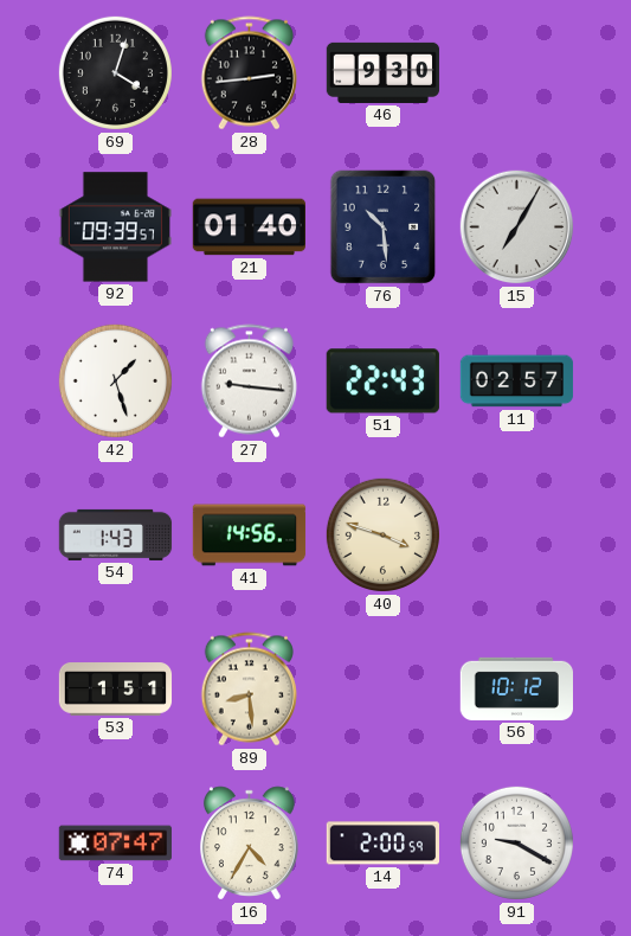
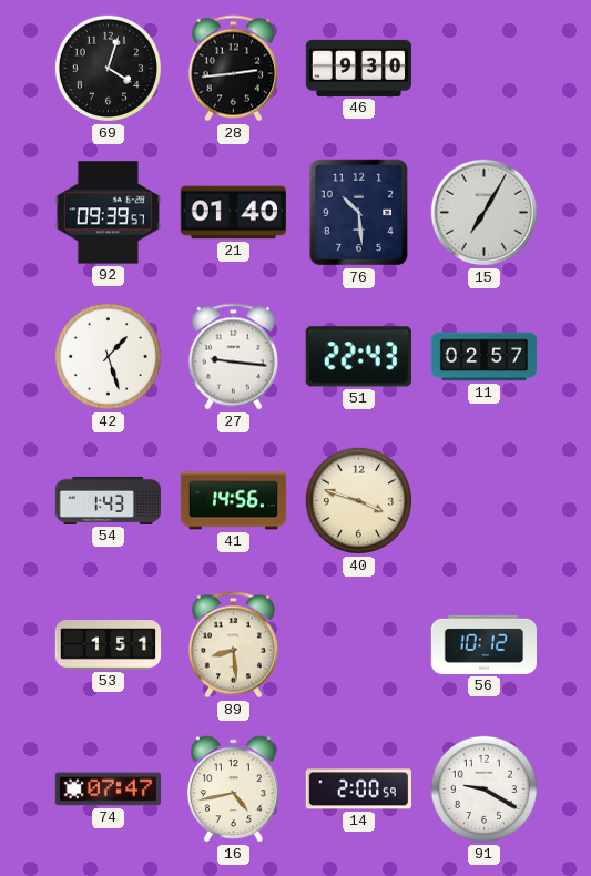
16: 4:35 -> 4:43
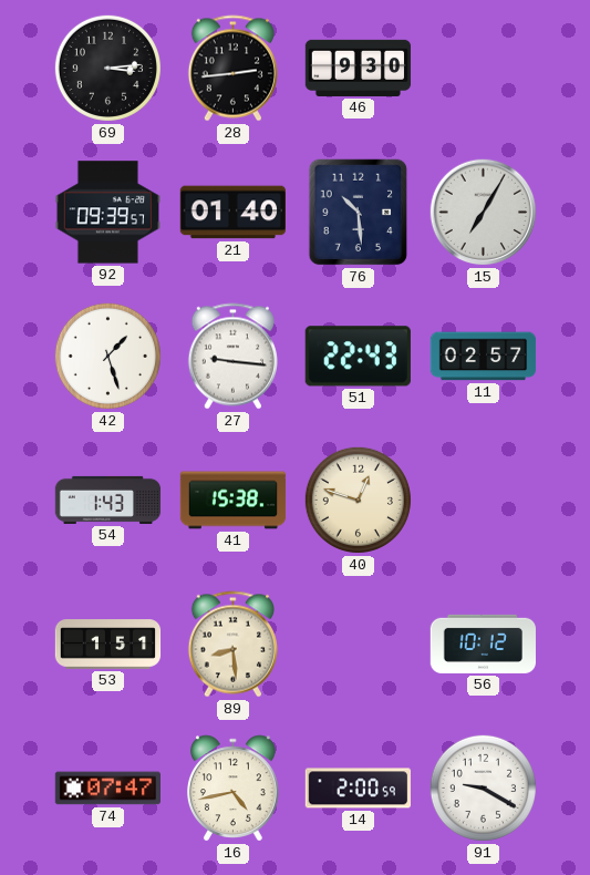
69: 4:03 -> 3:14
41: 14:56 -> 15:38
40: 3:48 -> 12:48
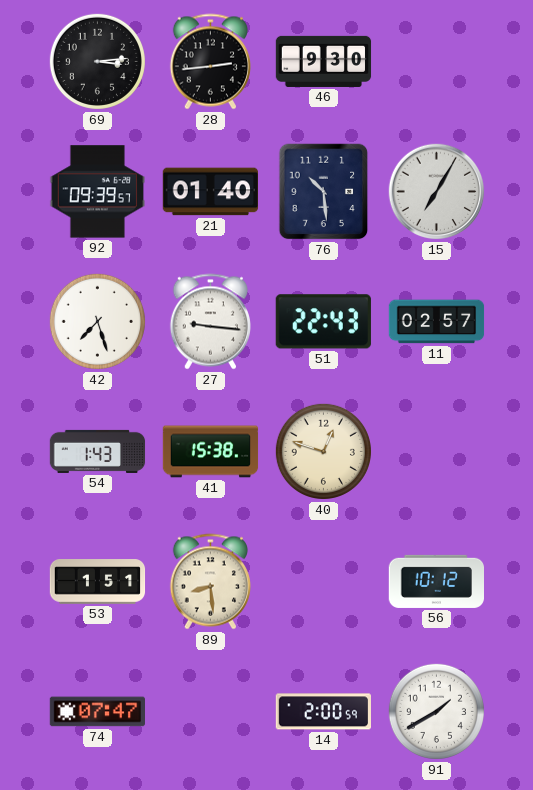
42: 1:27 -> 7:27
16: 4:43 -> none
91: 9:20 -> 1:40
